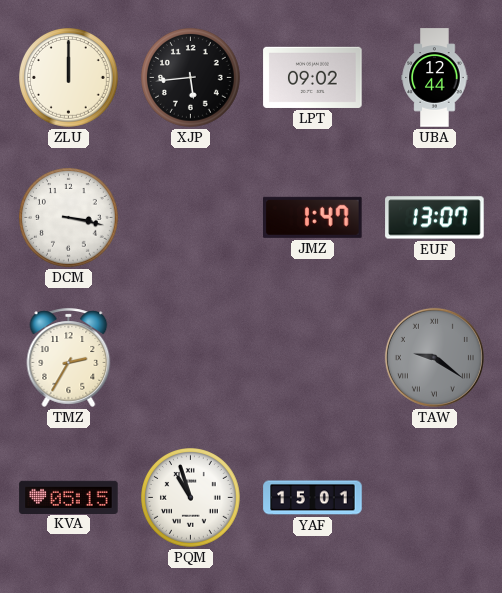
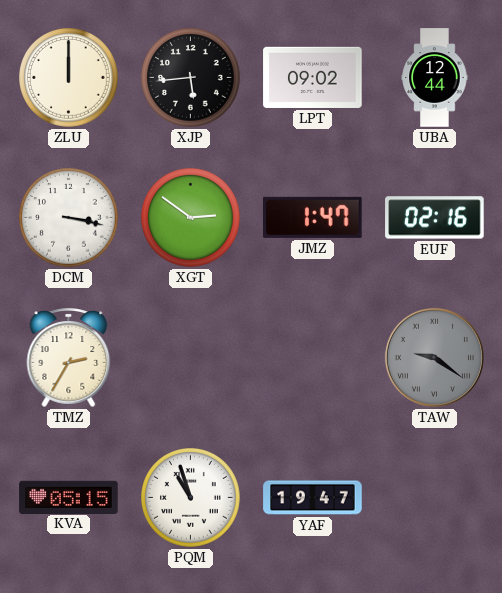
XGT: none -> 2:51
EUF: 13:07 -> 02:16
YAF: 15:01 -> 19:47
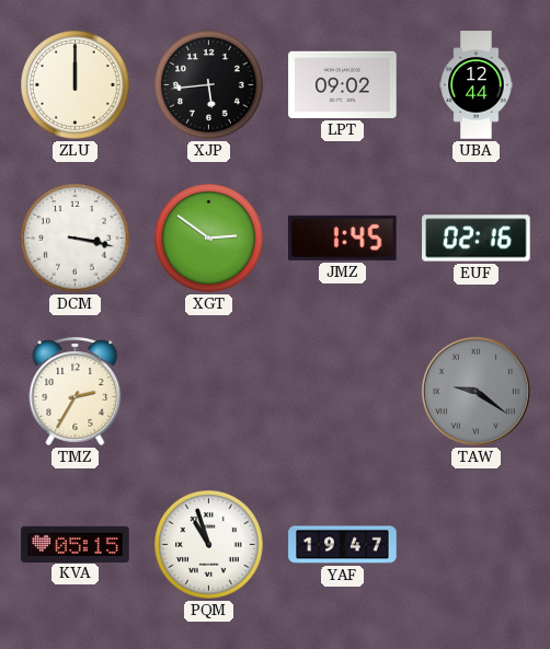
JMZ: 1:47 -> 1:45
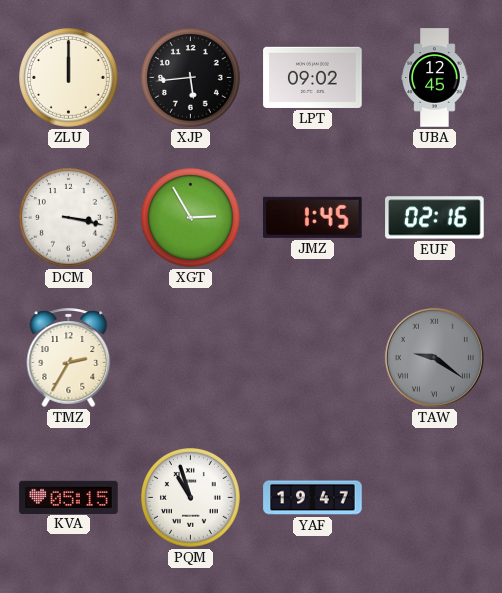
UBA: 12:44 -> 12:45
XGT: 2:51 -> 2:55
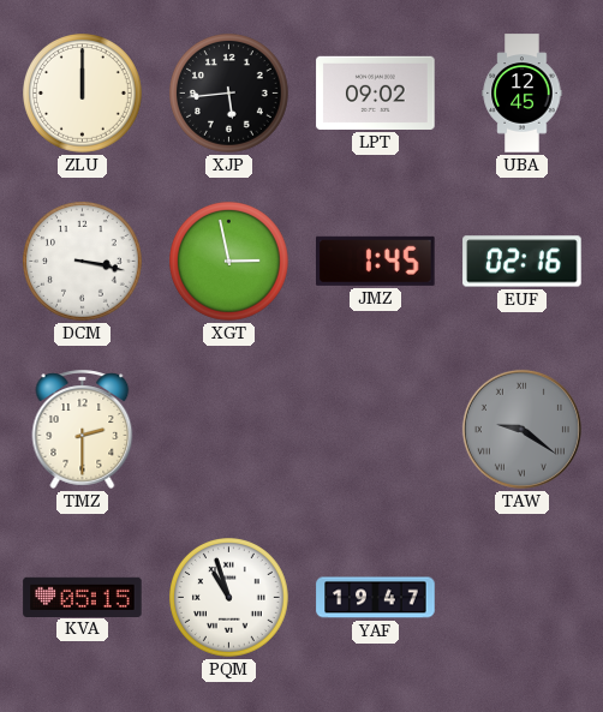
XGT: 2:55 -> 2:58
TMZ: 2:35 -> 2:30
